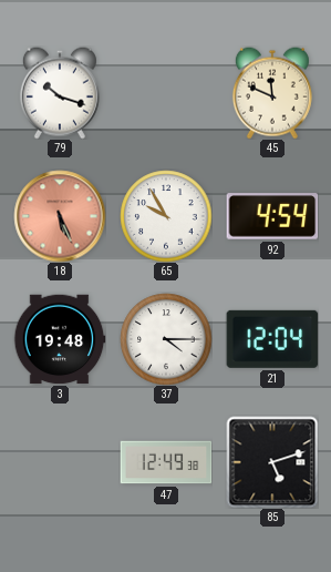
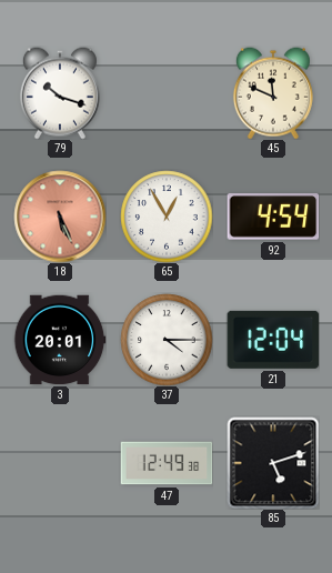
65: 9:55 -> 12:55
3: 19:48 -> 20:01
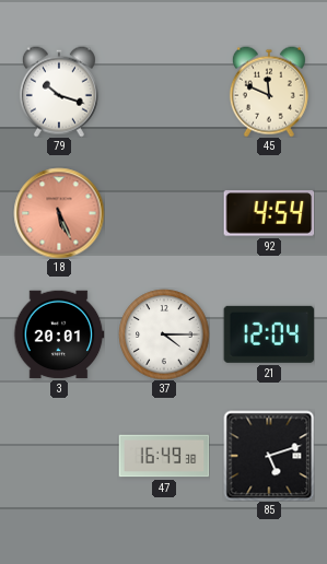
65: 12:55 -> none
47: 12:49 -> 16:49
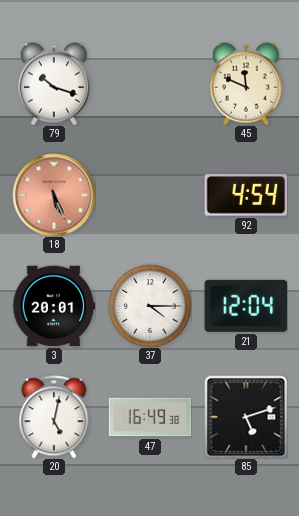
20: none -> 5:02
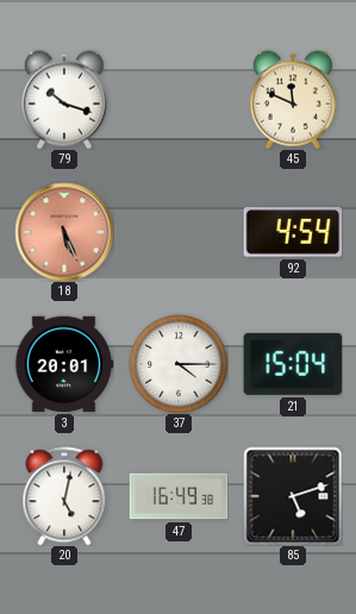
21: 12:04 -> 15:04
